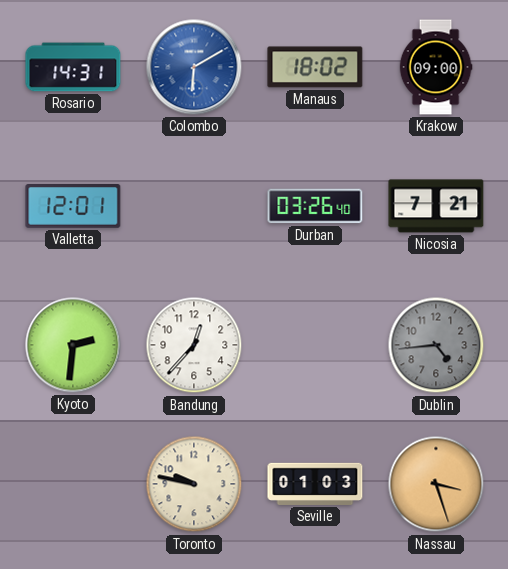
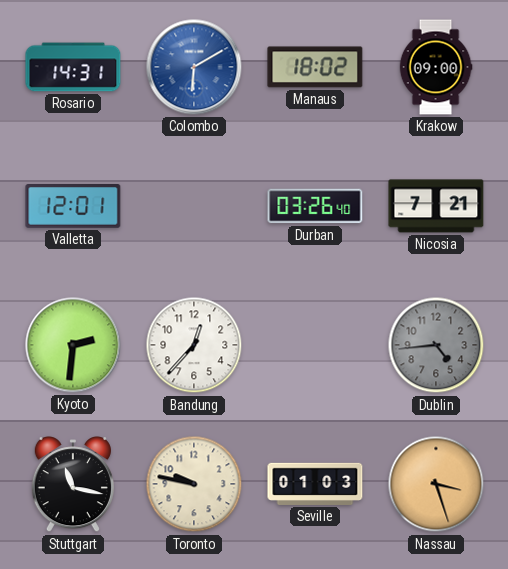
Stuttgart: none -> 11:17
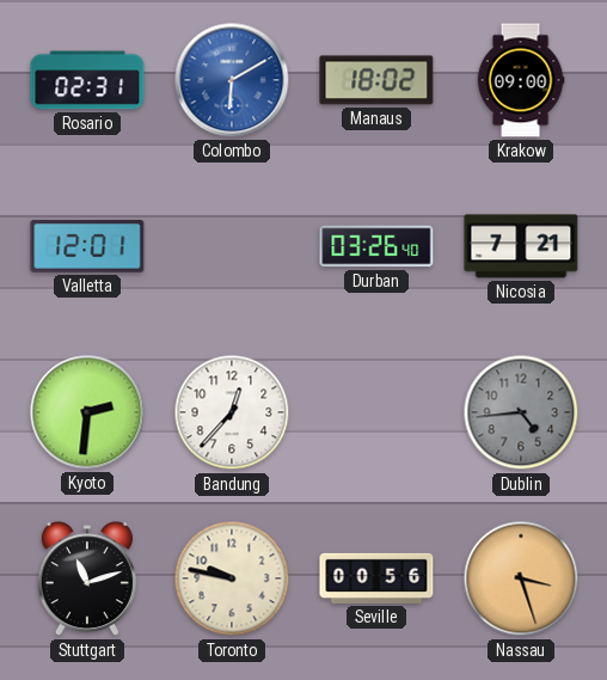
Rosario: 14:31 -> 02:31
Stuttgart: 11:17 -> 11:12
Seville: 01:03 -> 00:56
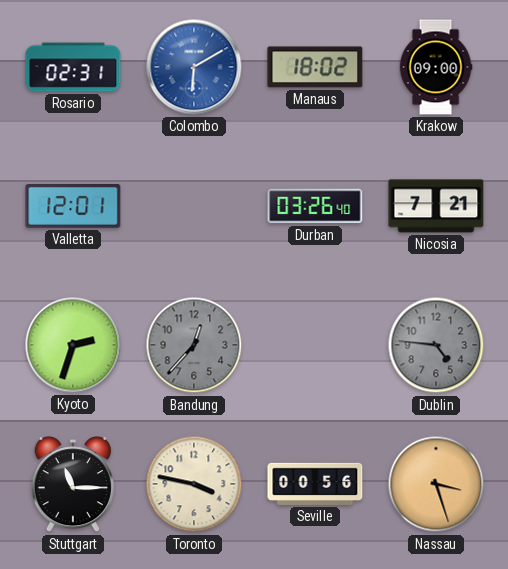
Kyoto: 2:31 -> 2:33
Bandung dial: white -> grey
Dublin: 4:44 -> 4:46
Stuttgart: 11:12 -> 11:15
Toronto: 9:47 -> 3:47
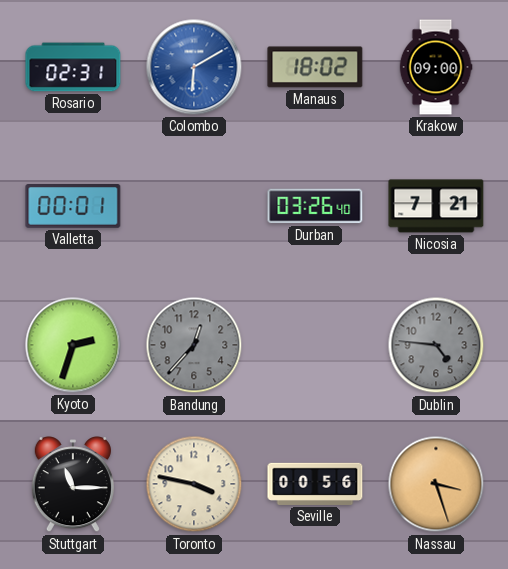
Valletta: 12:01 -> 00:01
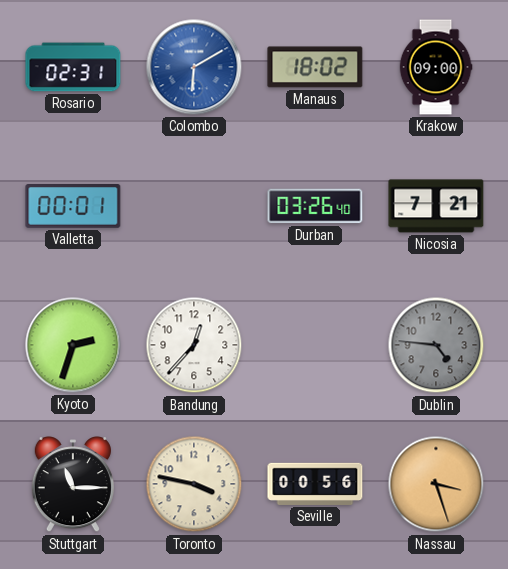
Bandung dial: grey -> white
